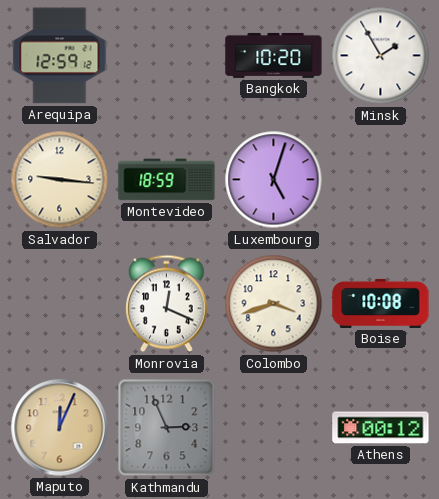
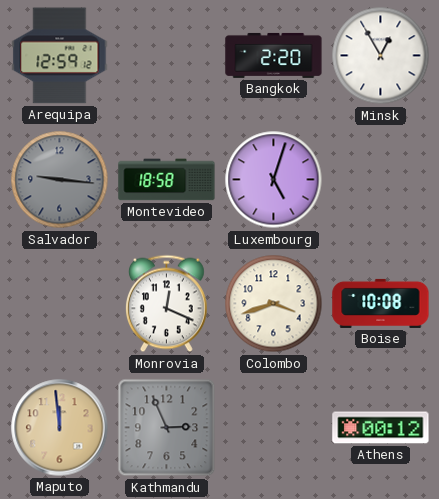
Bangkok: 10:20 -> 2:20
Minsk: 1:55 -> 12:55
Salvador dial: cream -> grey
Montevideo: 18:59 -> 18:58
Maputo: 12:04 -> 11:59
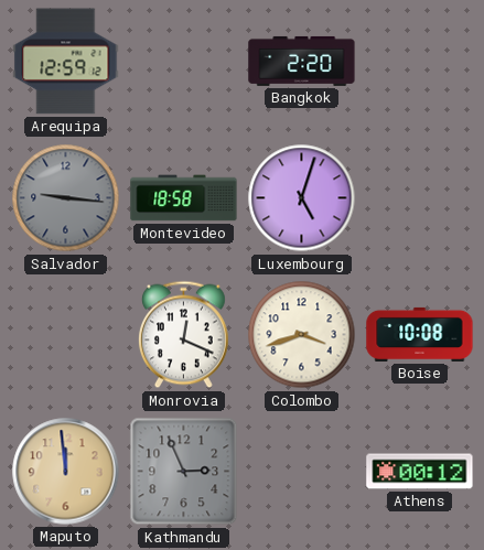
Minsk: 12:55 -> none
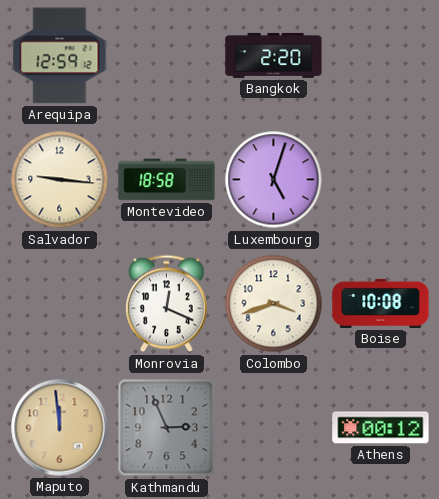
Salvador dial: grey -> cream
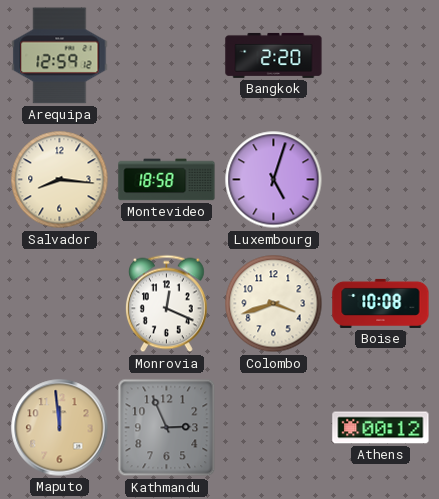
Salvador: 9:16 -> 8:16
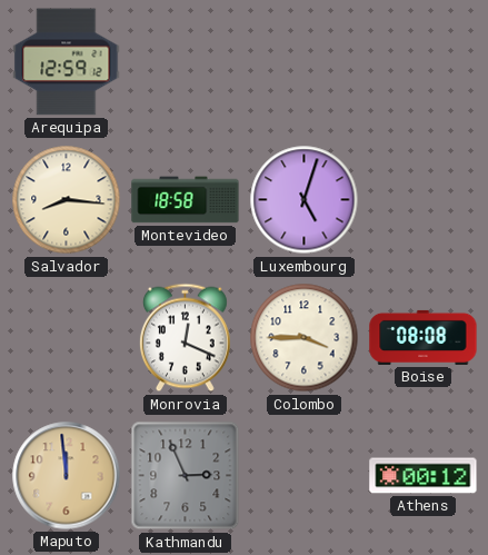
Bangkok: 2:20 -> none
Colombo: 3:42 -> 3:45
Boise: 10:08 -> 08:08
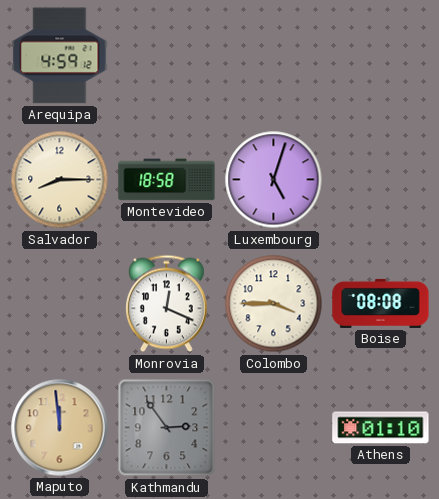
Arequipa: 12:59 -> 4:59
Salvador: 8:16 -> 8:15
Kathmandu: 2:56 -> 2:54
Athens: 00:12 -> 01:10
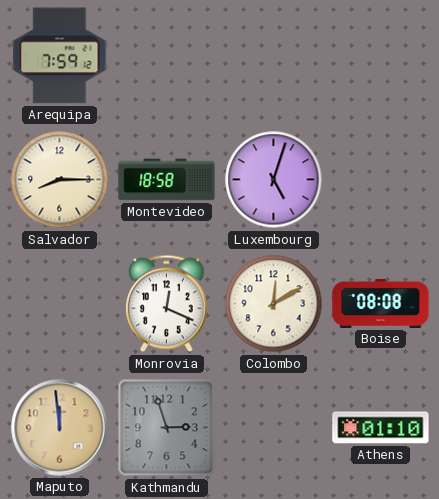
Arequipa: 4:59 -> 7:59
Colombo: 3:45 -> 12:10
Kathmandu: 2:54 -> 2:57
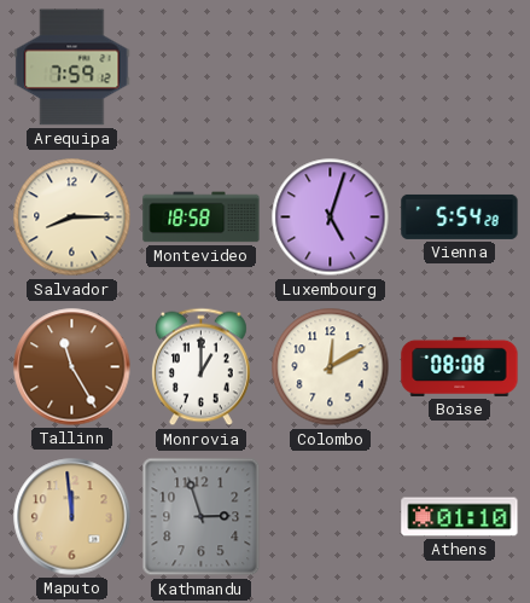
Vienna: none -> 5:54
Tallinn: none -> 11:25
Monrovia: 12:19 -> 1:00
